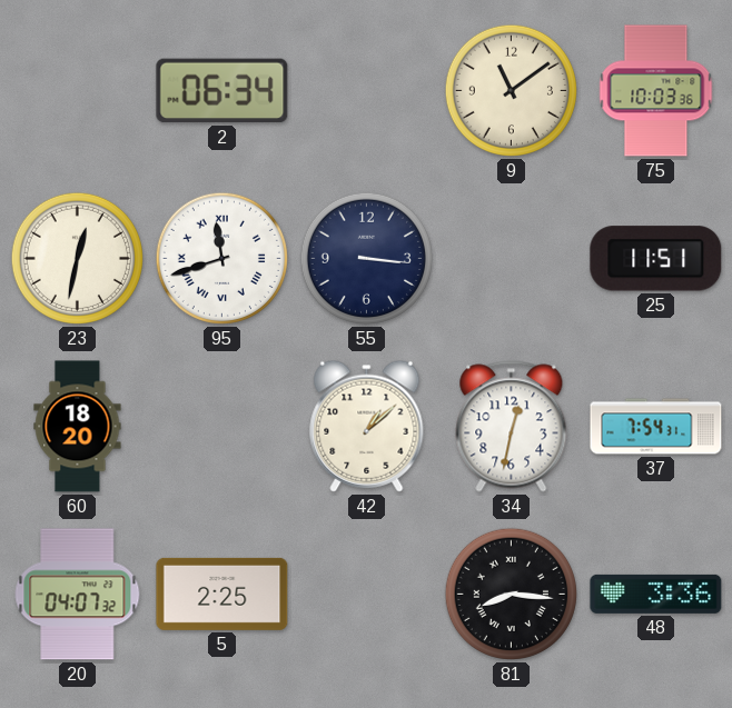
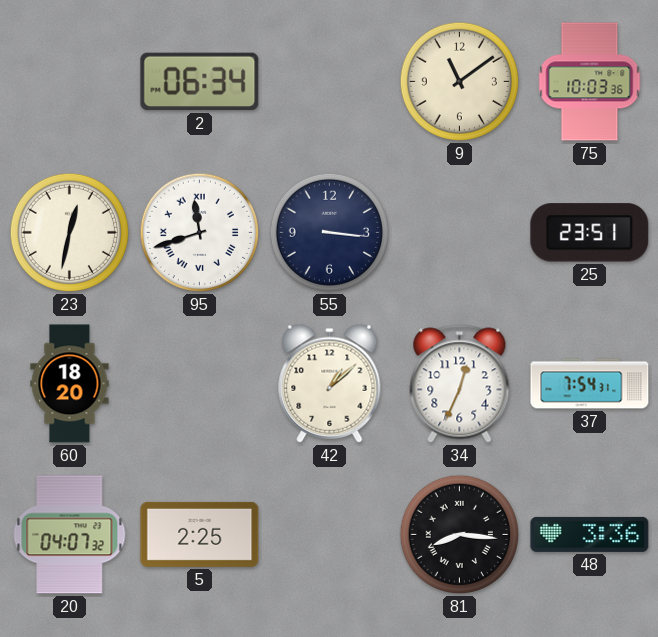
25: 11:51 -> 23:51
34: 12:32 -> 12:34
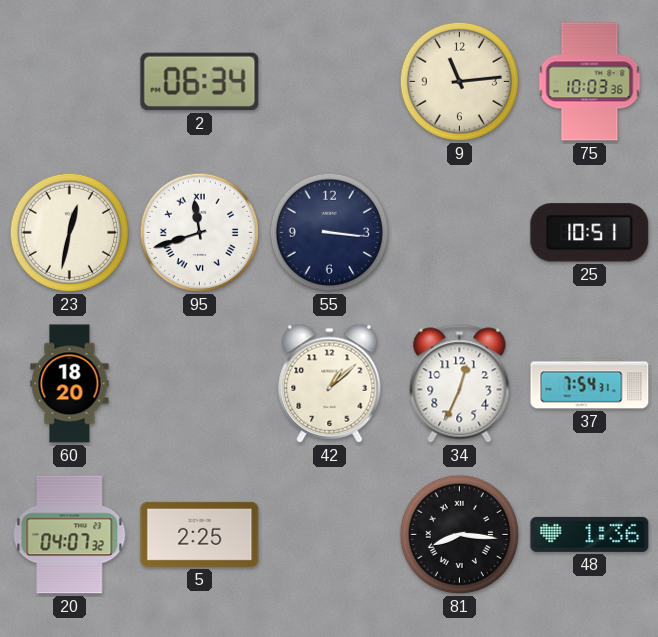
9: 11:09 -> 11:14
25: 23:51 -> 10:51
48: 3:36 -> 1:36
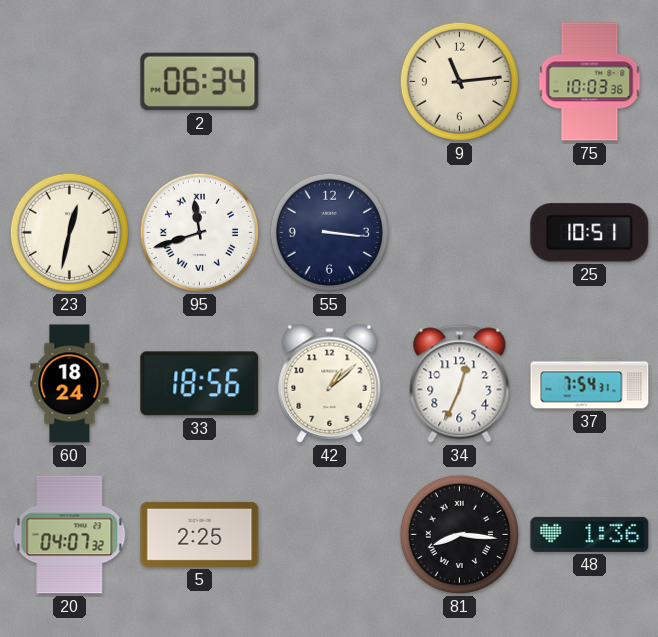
60: 18:20 -> 18:24
33: none -> 18:56
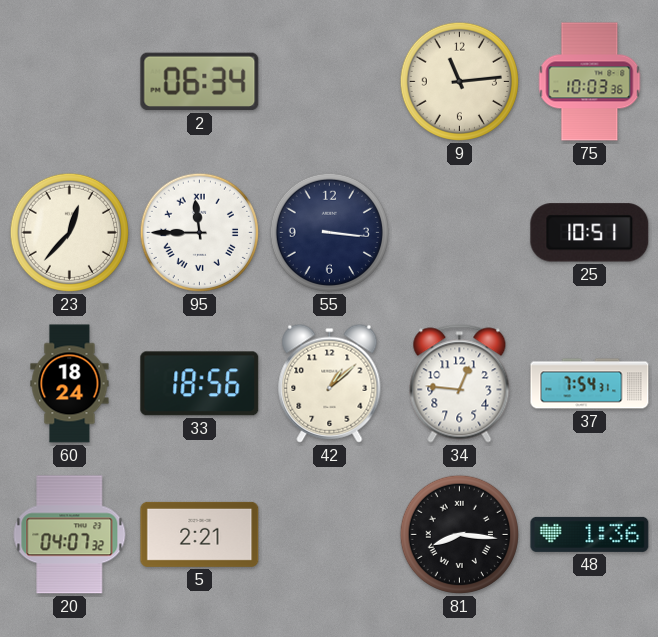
23: 12:32 -> 12:37
95: 11:42 -> 11:45
34: 12:34 -> 12:46
5: 2:25 -> 2:21
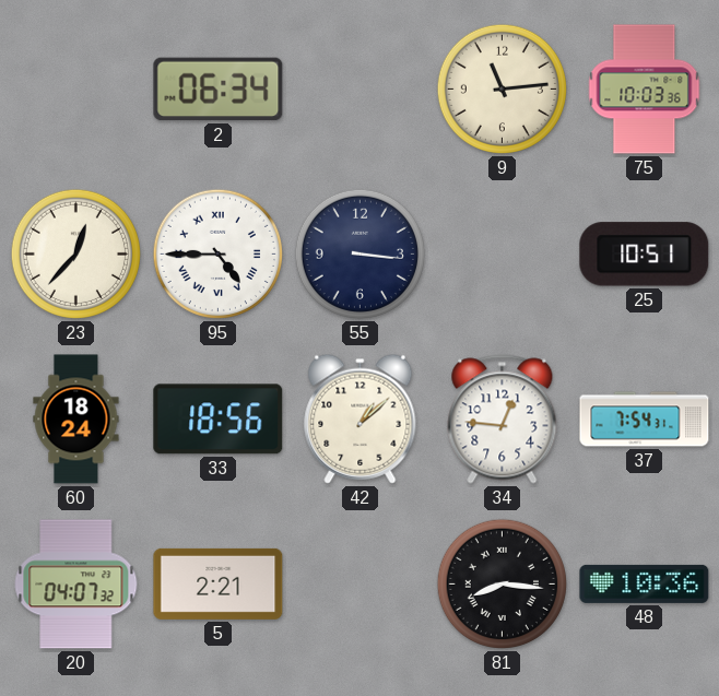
95: 11:45 -> 4:45
48: 1:36 -> 10:36
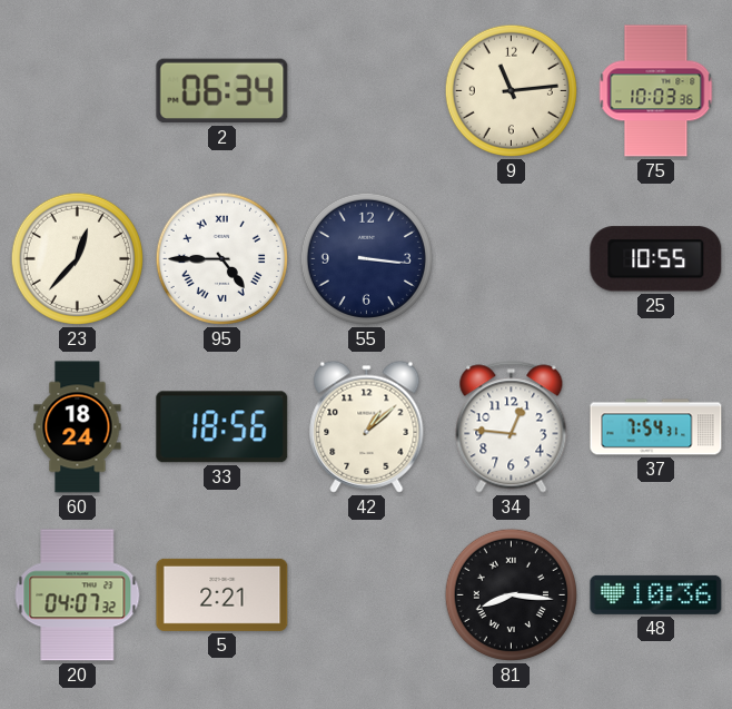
25: 10:51 -> 10:55
